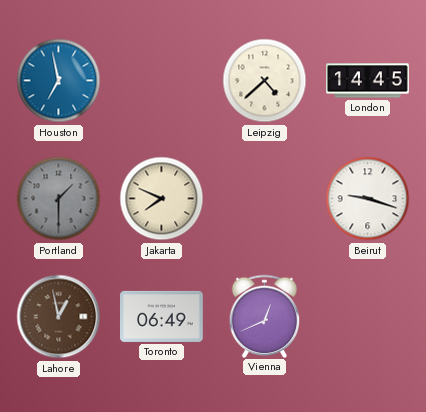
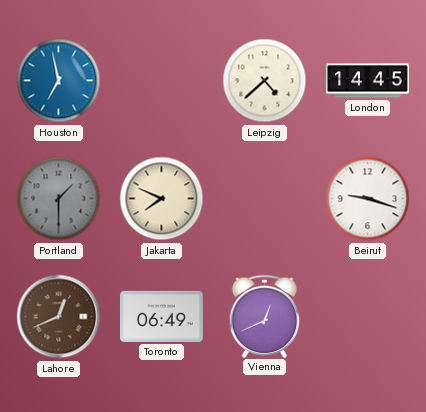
Lahore: 12:58 -> 12:41
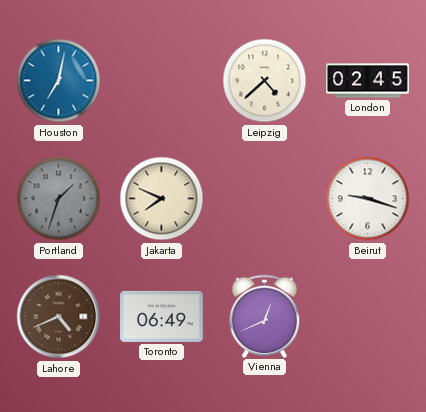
Houston: 6:58 -> 7:02
London: 14:45 -> 02:45
Portland: 1:30 -> 1:33
Lahore: 12:41 -> 4:41
